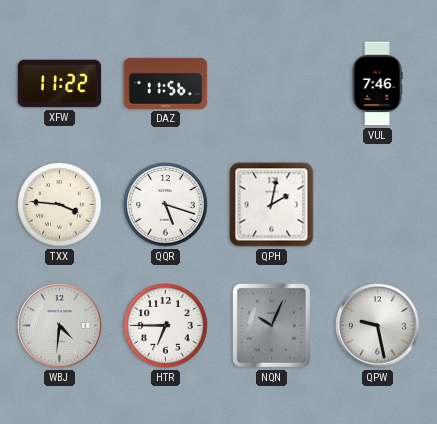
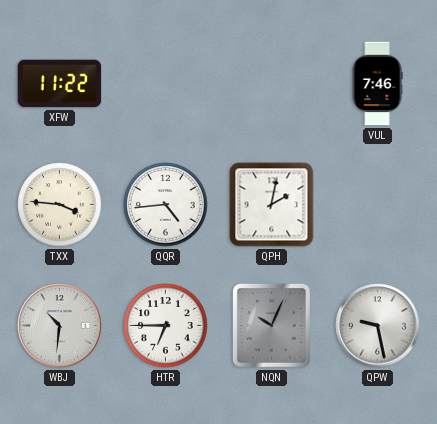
DAZ: 11:56 -> none
QQR: 5:18 -> 4:44
WBJ: 4:31 -> 10:31
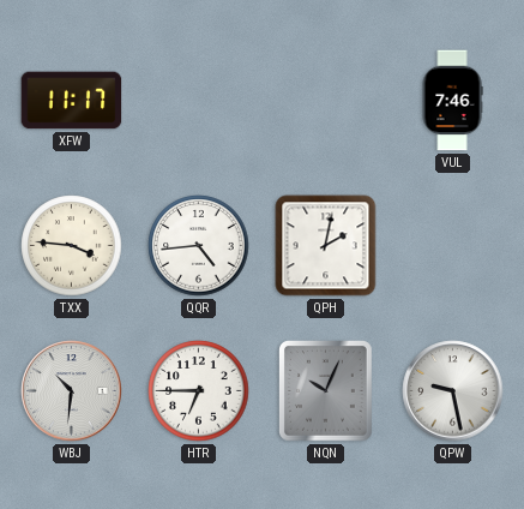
XFW: 11:22 -> 11:17
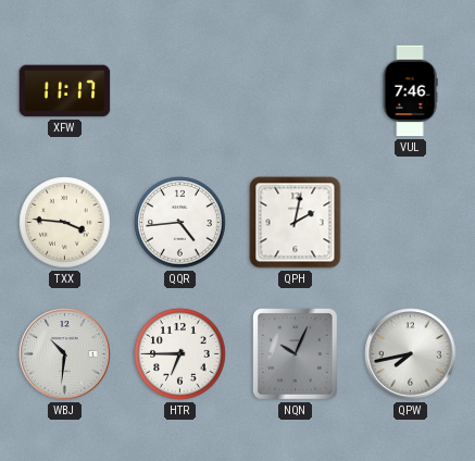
QPW: 9:28 -> 7:43
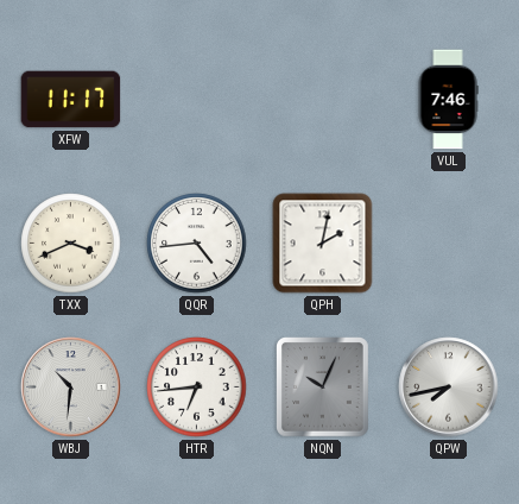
TXX: 3:46 -> 3:41
HTR: 6:45 -> 6:44
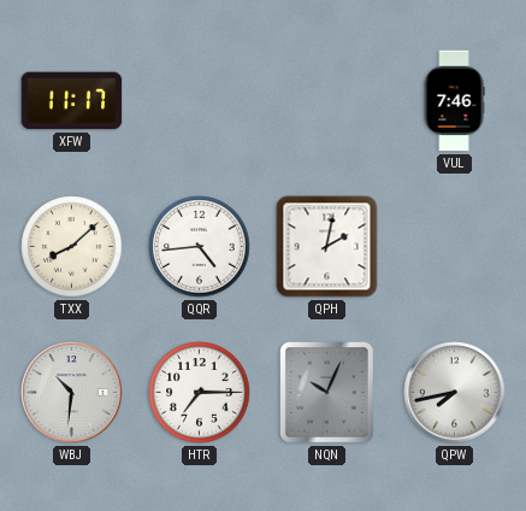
TXX: 3:41 -> 8:08
HTR: 6:44 -> 7:15
